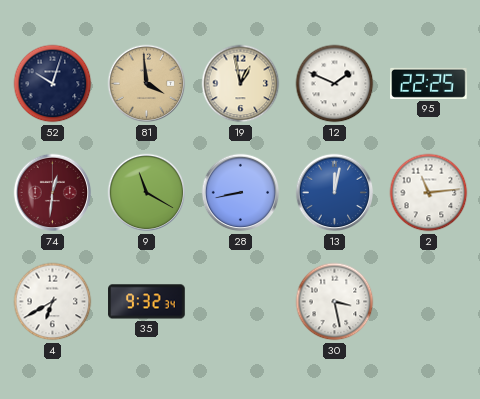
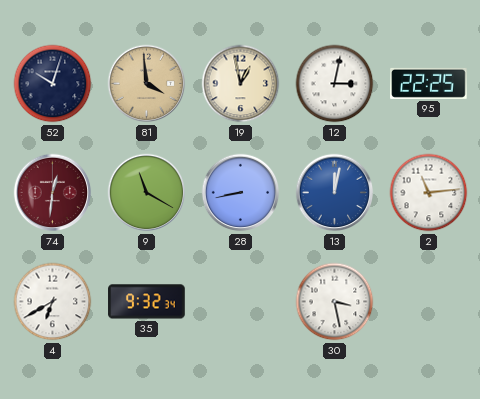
12: 1:49 -> 3:02
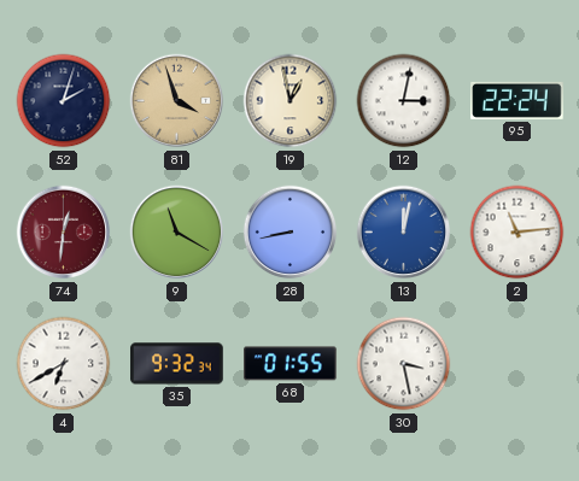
52: 10:03 -> 2:03
81: 3:59 -> 3:57
95: 22:25 -> 22:24
68: none -> 01:55
